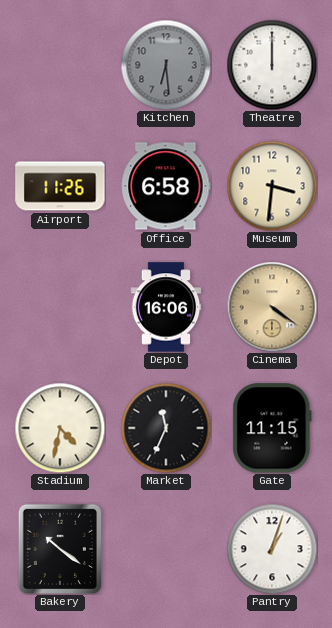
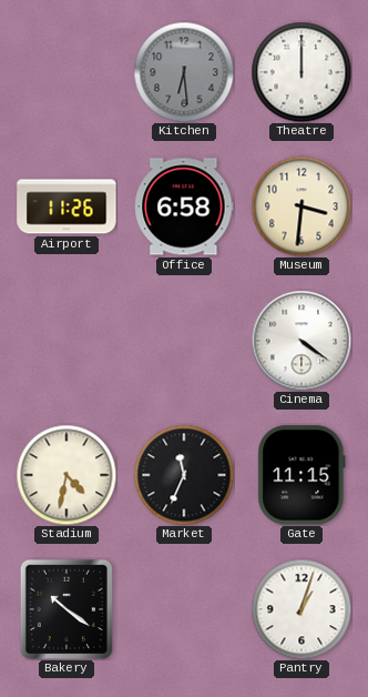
Depot: 16:06 -> none
Cinema dial: champagne -> white
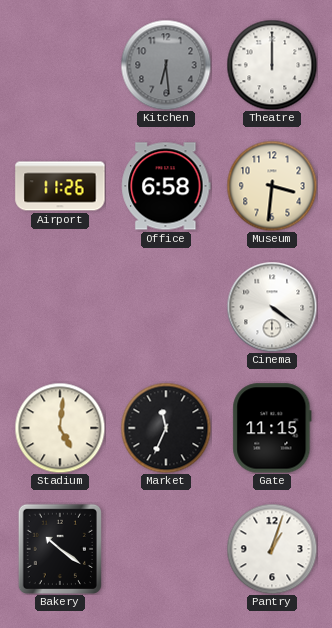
Stadium: 4:32 -> 5:01
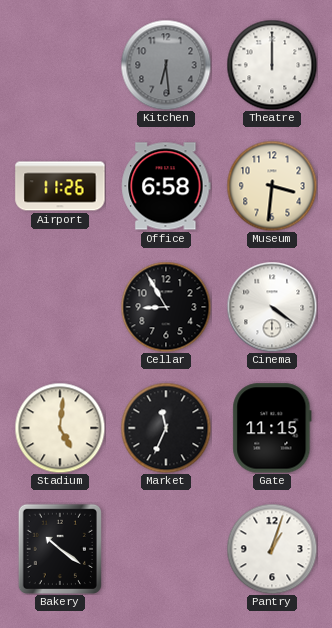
Cellar: none -> 8:55
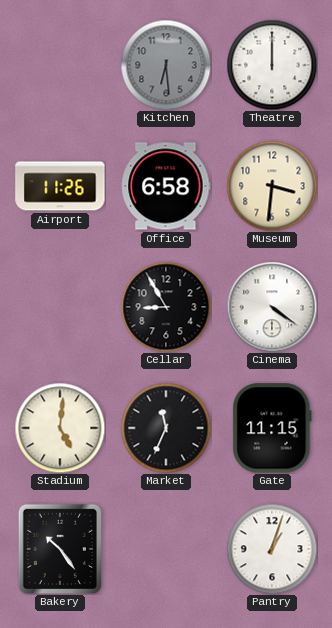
Bakery: 10:21 -> 10:24
